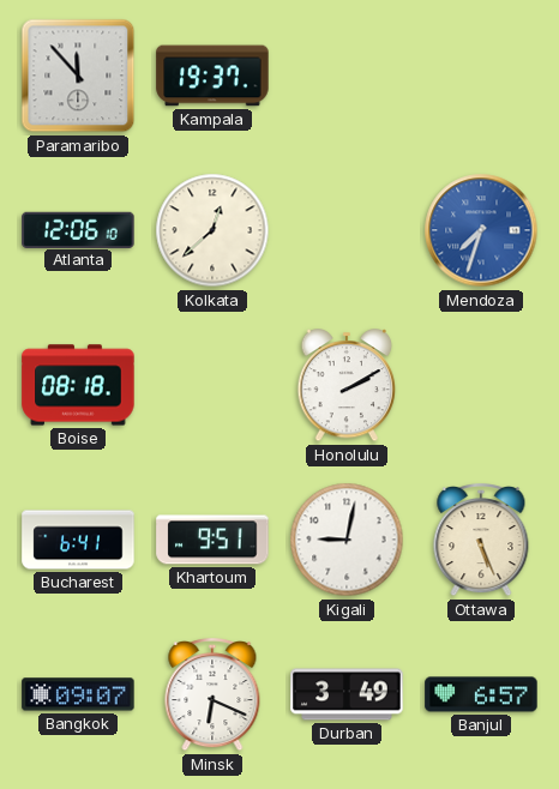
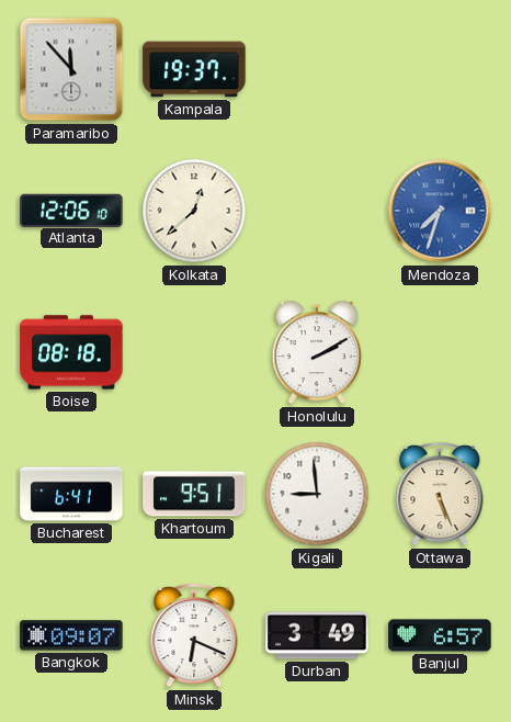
Kigali: 9:02 -> 8:59
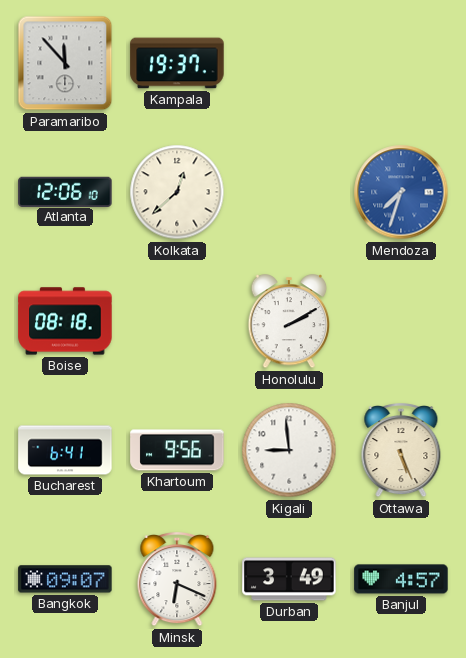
Khartoum: 9:51 -> 9:56
Banjul: 6:57 -> 4:57
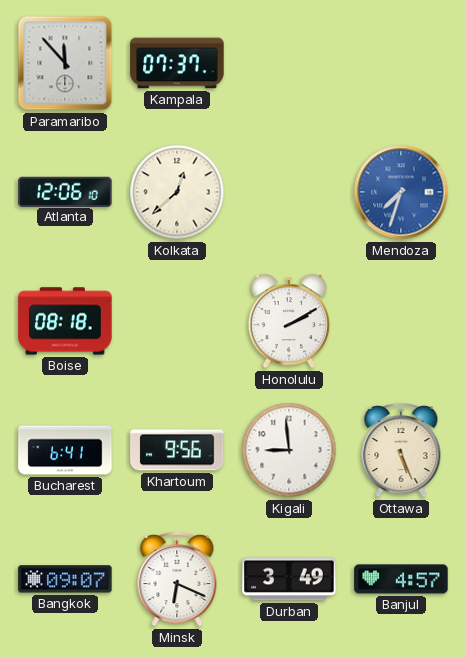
Kampala: 19:37 -> 07:37
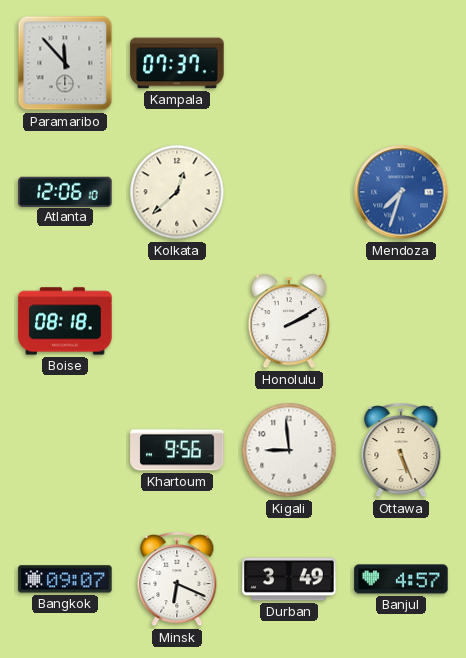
Bucharest: 6:41 -> none
